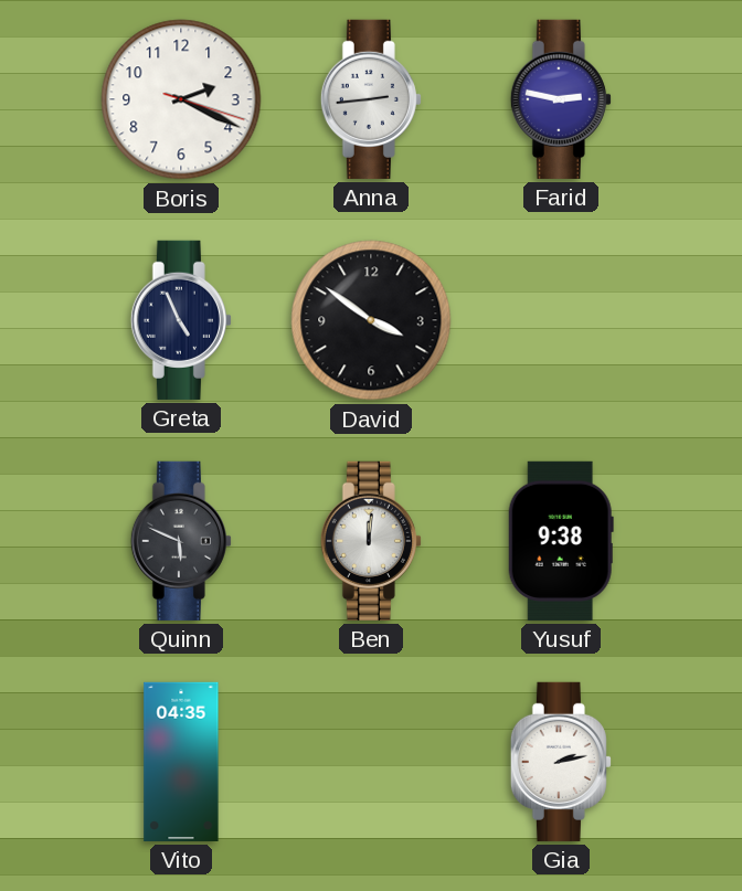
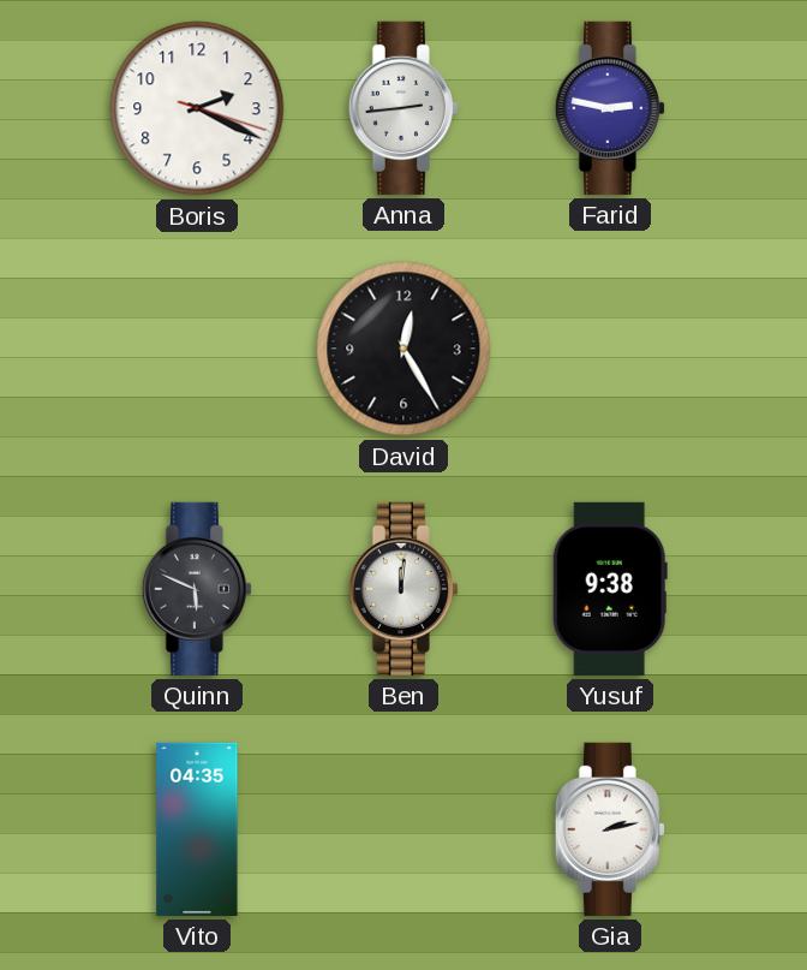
Greta: 4:56 -> none
David: 3:51 -> 12:25
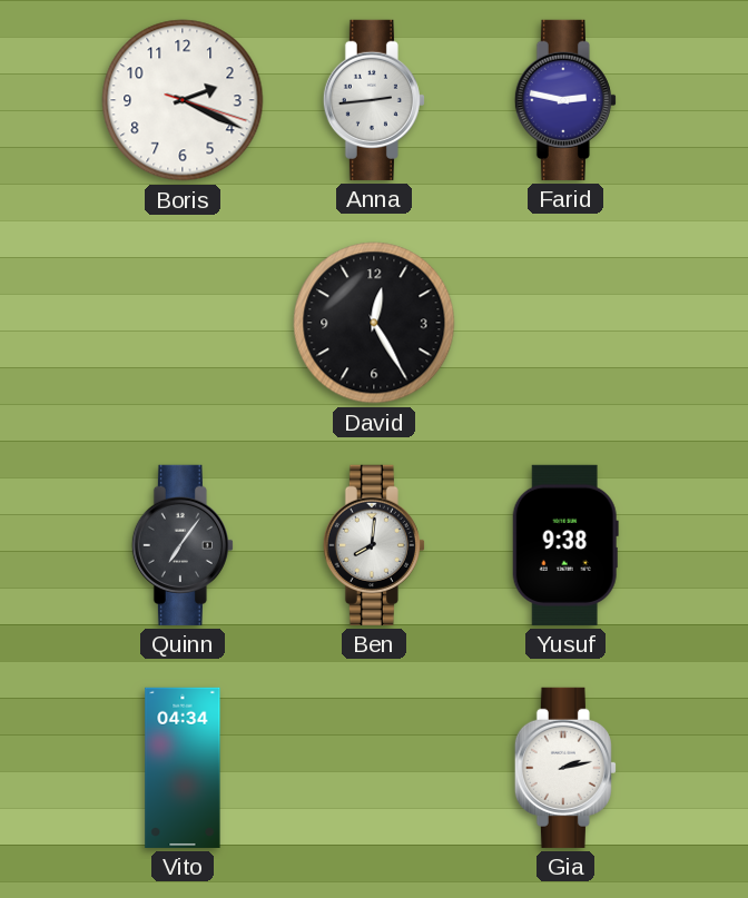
Quinn: 5:49 -> 7:06
Ben: 12:01 -> 8:01
Vito: 04:35 -> 04:34
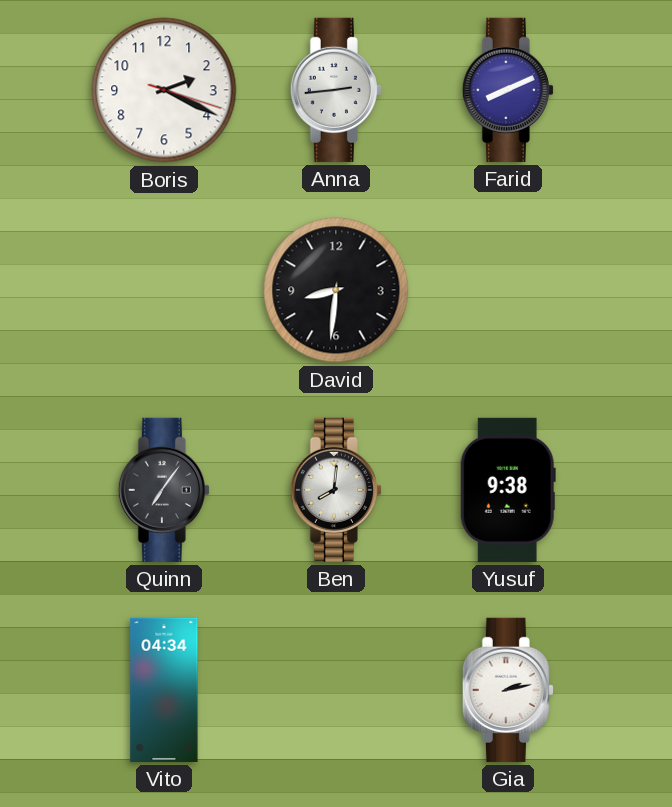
Farid: 2:47 -> 8:11
David: 12:25 -> 8:31
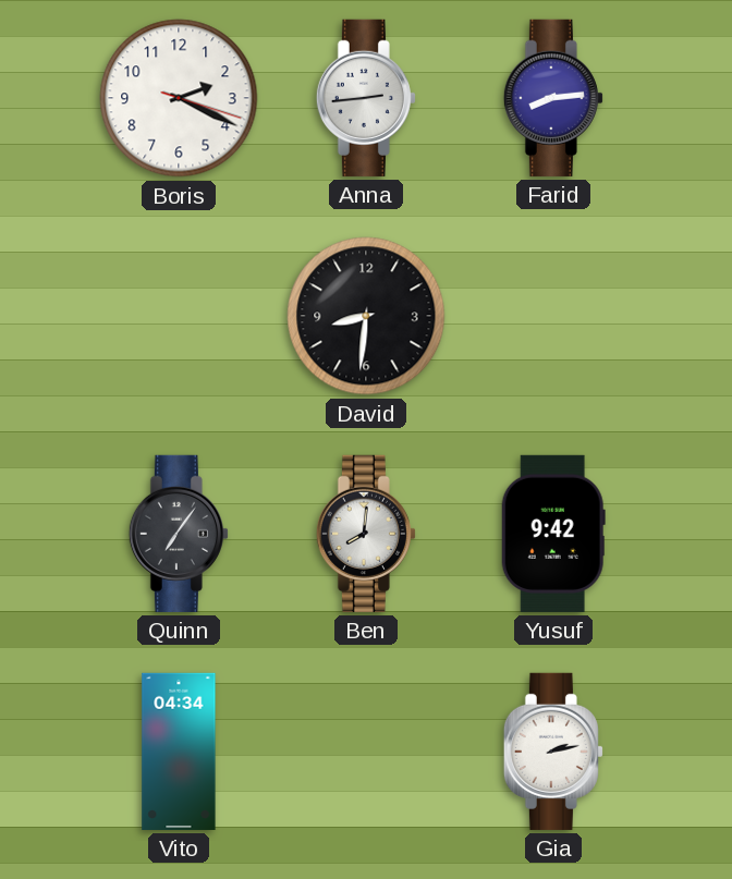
Farid: 8:11 -> 8:14
Yusuf: 9:38 -> 9:42
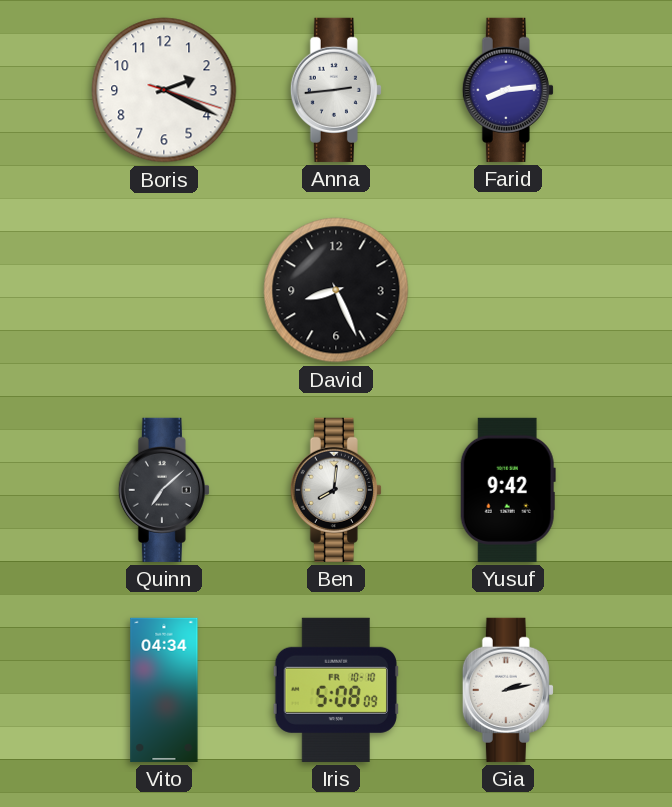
David: 8:31 -> 8:26
Quinn: 7:06 -> 7:08
Iris: none -> 5:08
